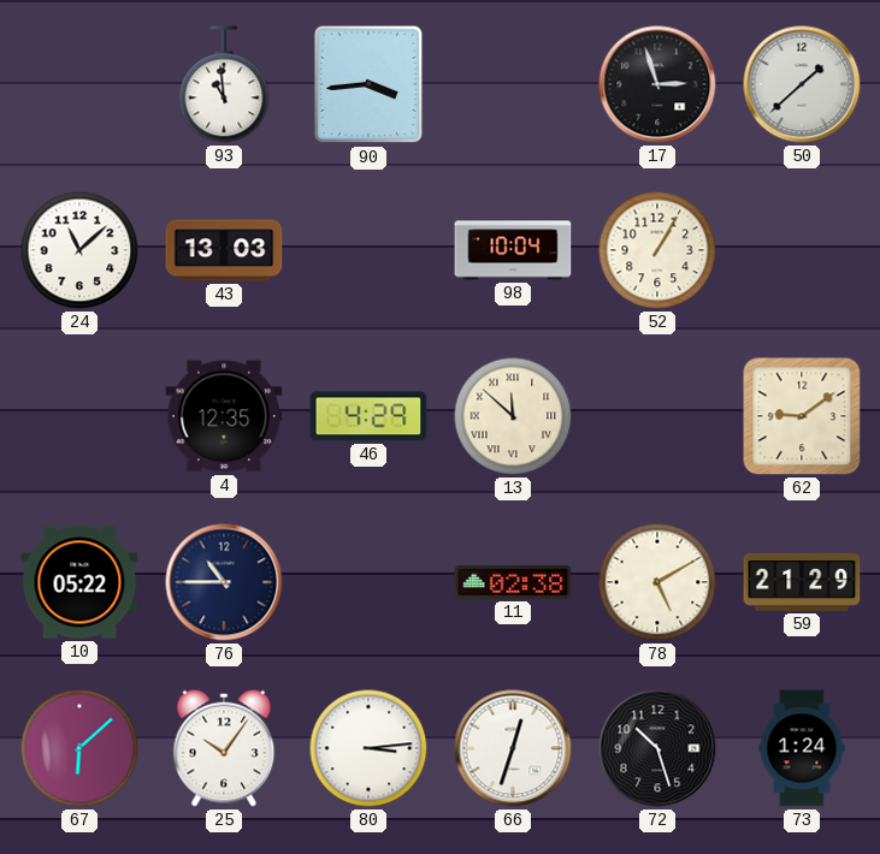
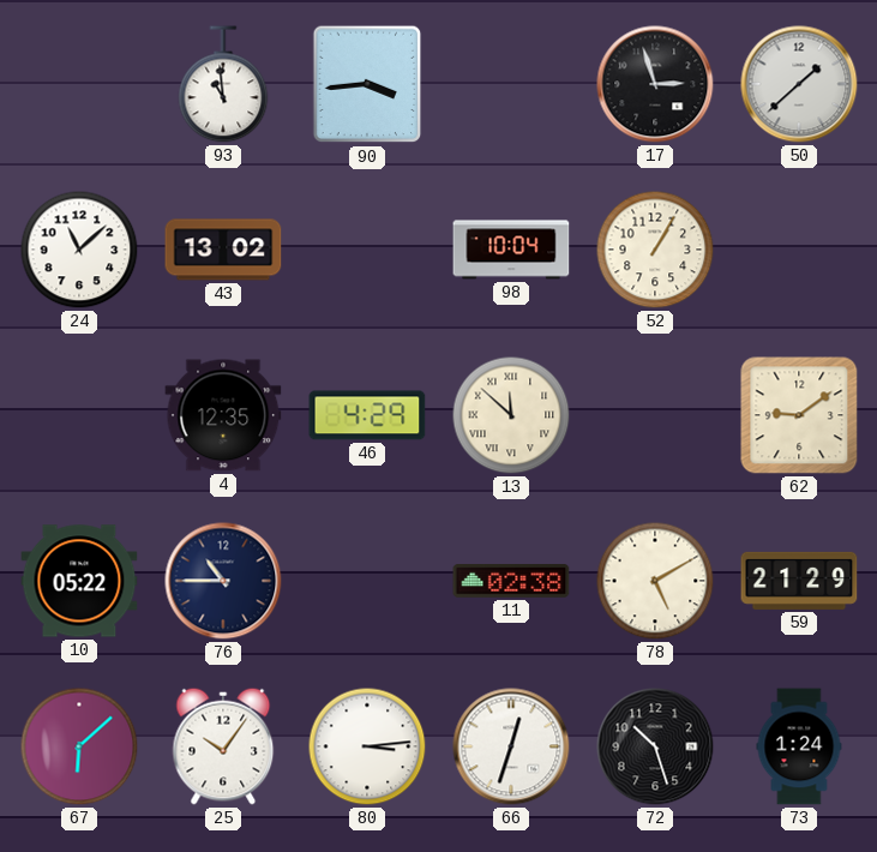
43: 13:03 -> 13:02
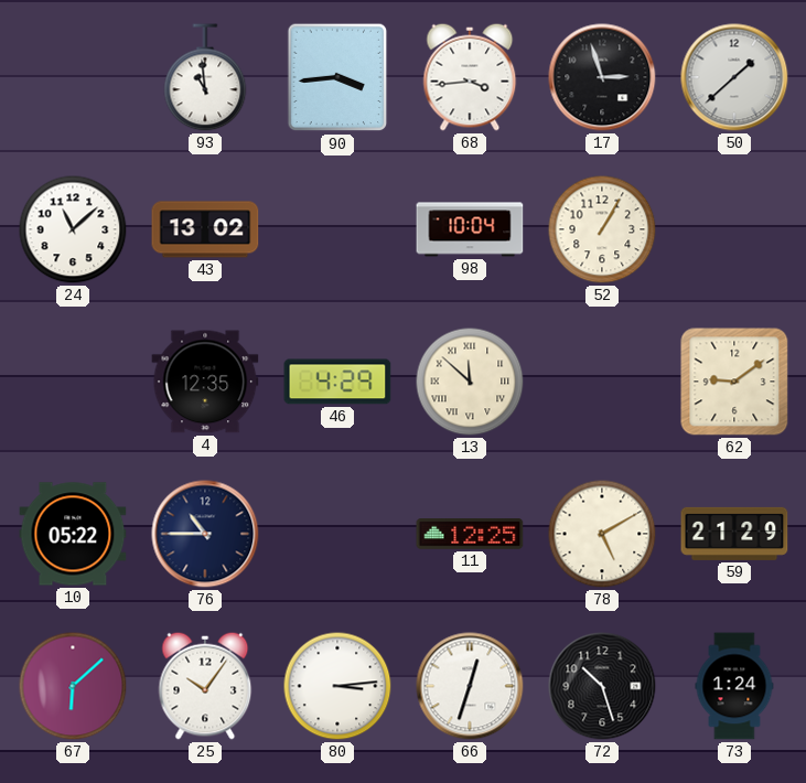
68: none -> 3:44
11: 02:38 -> 12:25
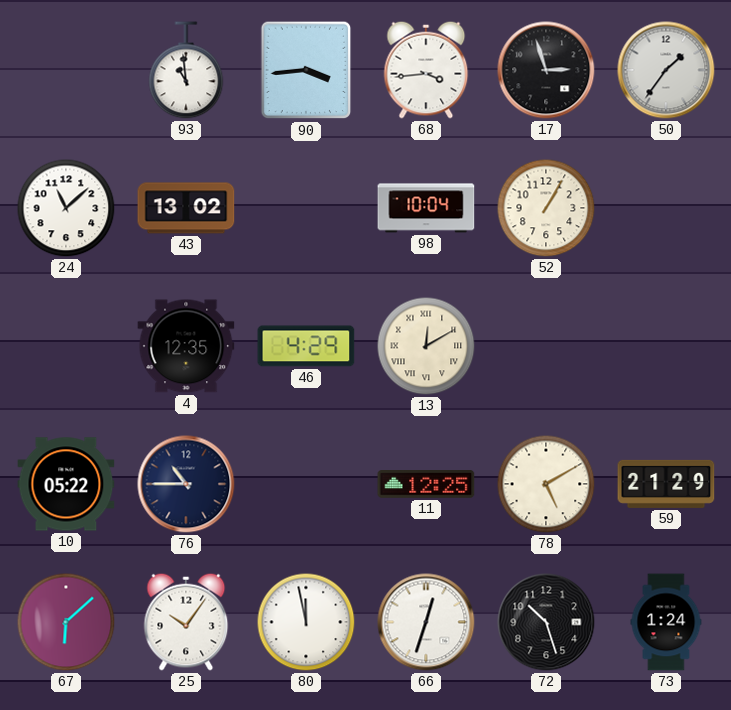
50: 1:38 -> 1:36
13: 11:52 -> 12:10
62: 9:09 -> none
80: 3:14 -> 11:58
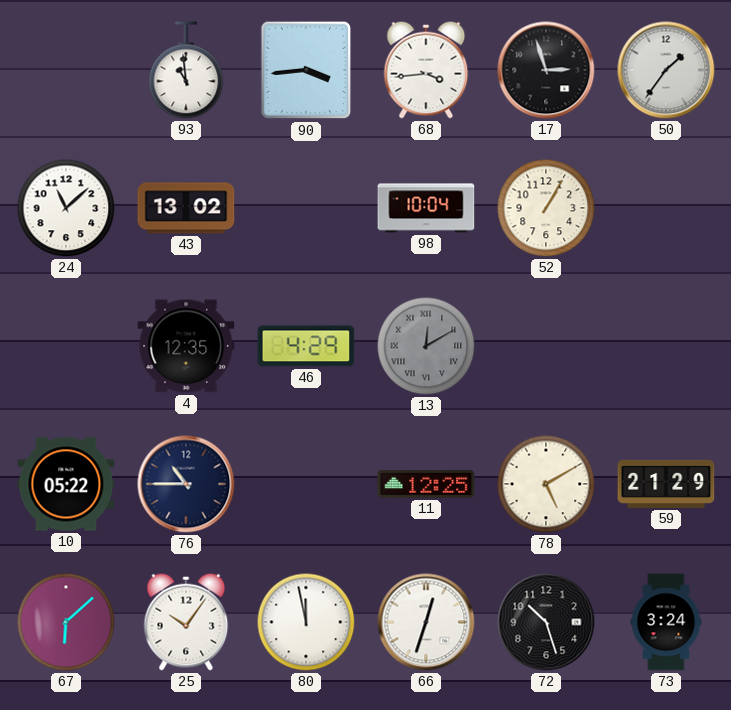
13 dial: cream -> grey
73: 1:24 -> 3:24
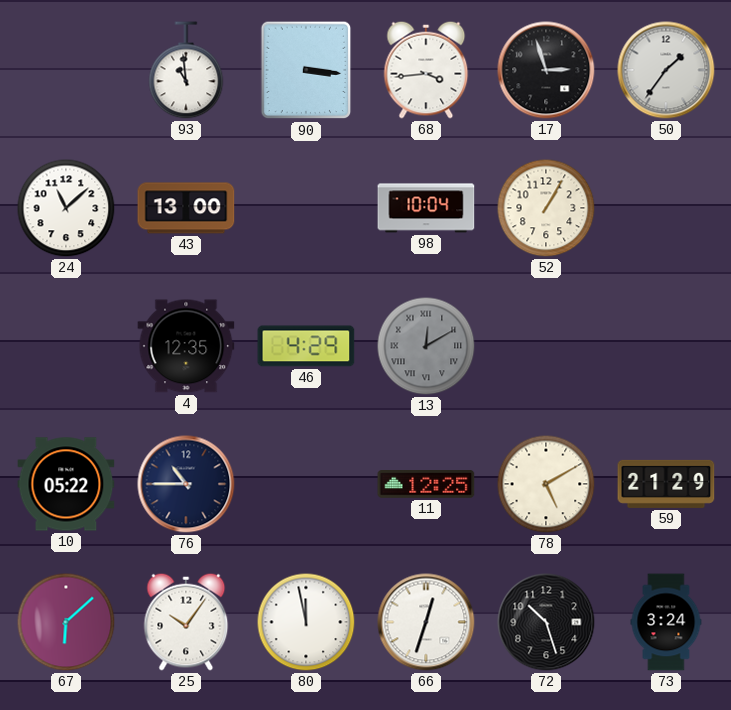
90: 3:44 -> 3:16
43: 13:02 -> 13:00
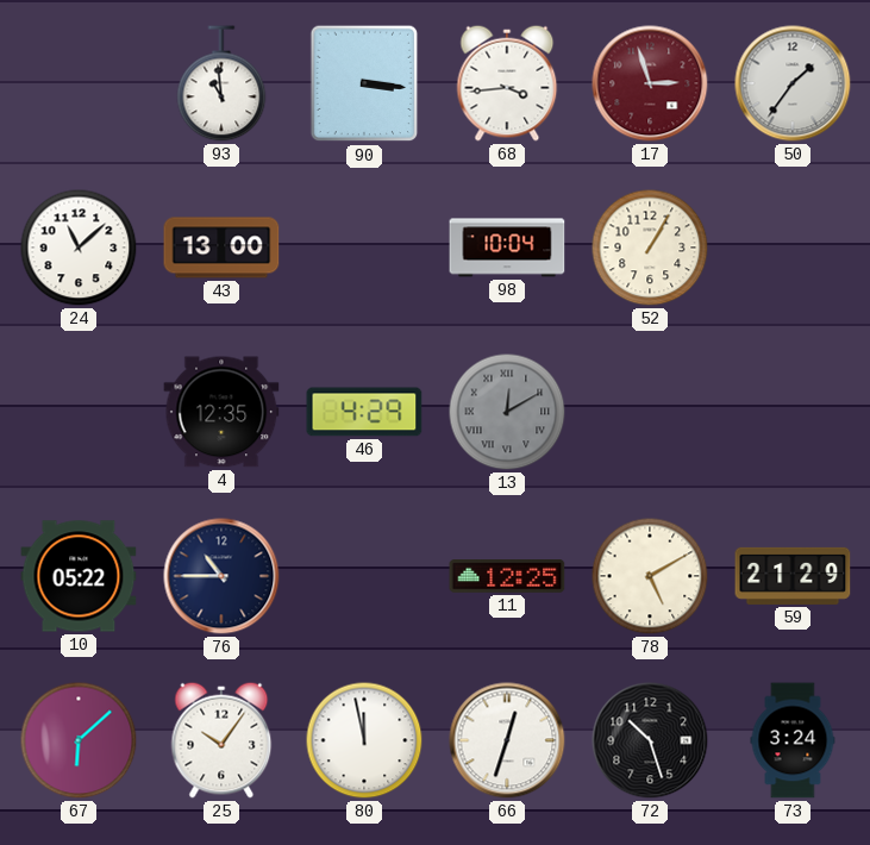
17 dial: black -> burgundy
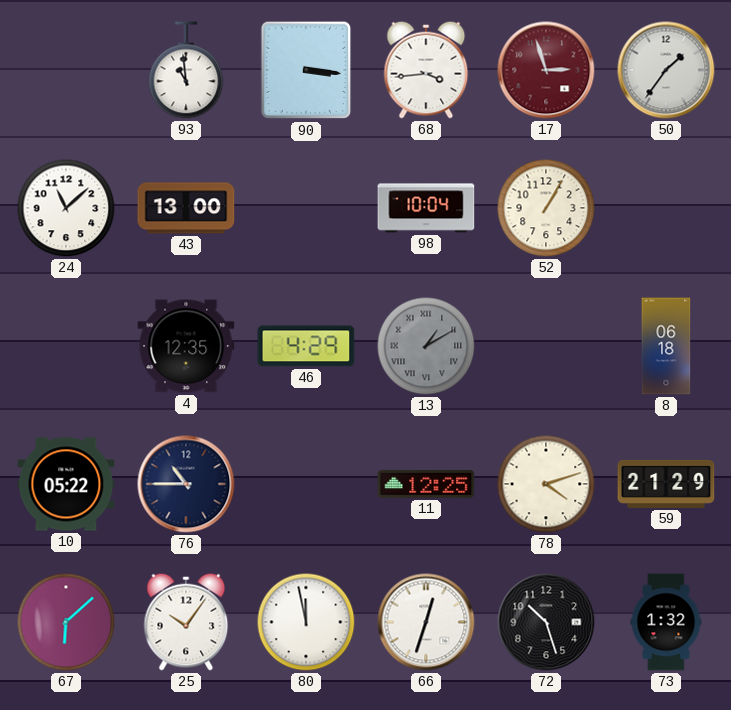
13: 12:10 -> 1:10
8: none -> 06:18
78: 5:10 -> 4:12
73: 3:24 -> 1:32
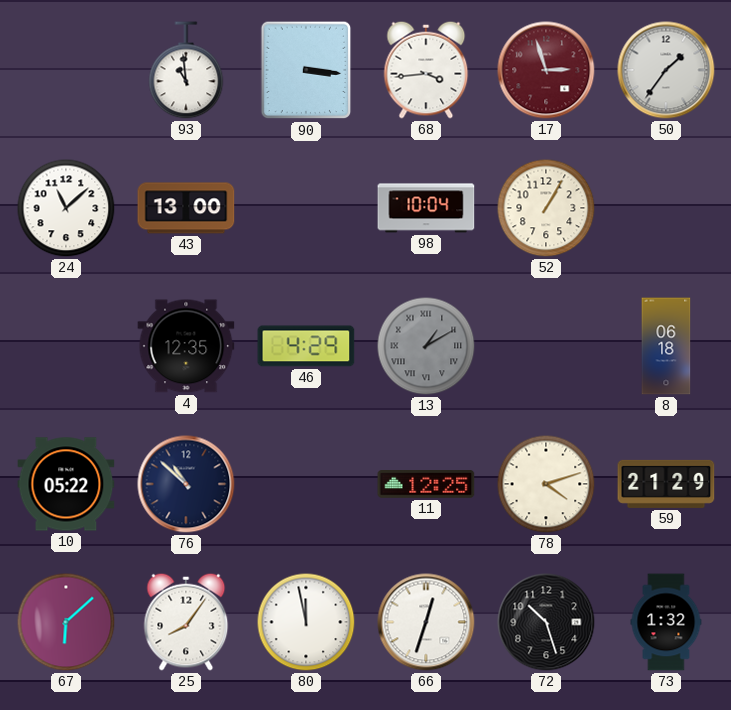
76: 10:45 -> 10:52
25: 10:06 -> 8:06
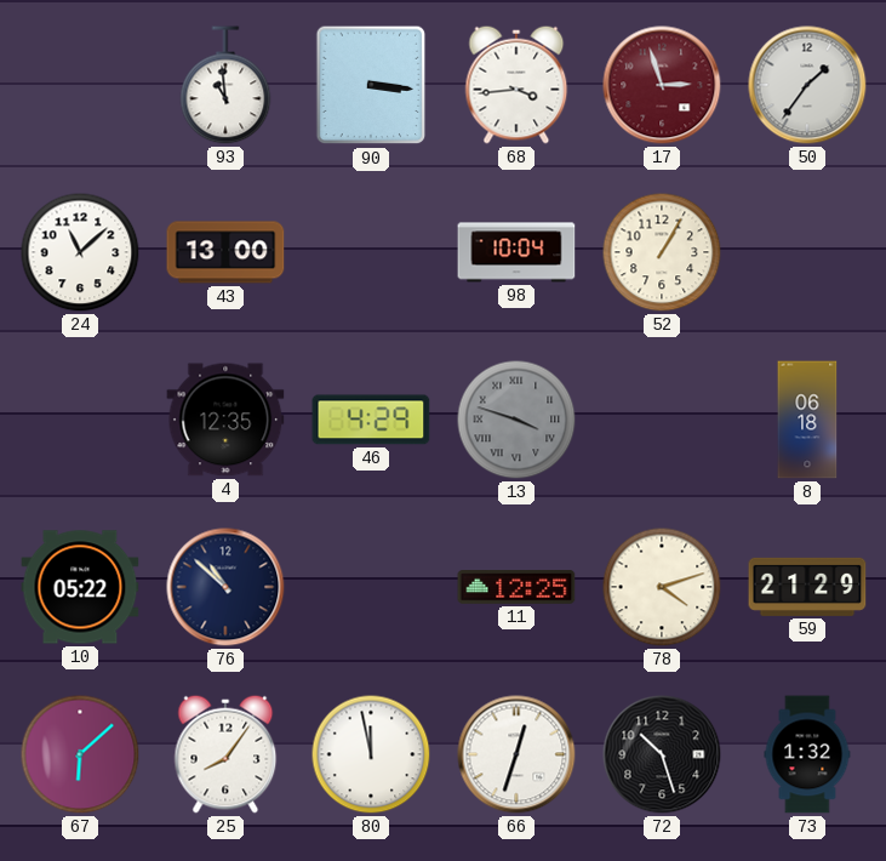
13: 1:10 -> 3:48
